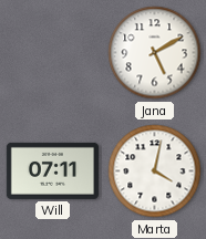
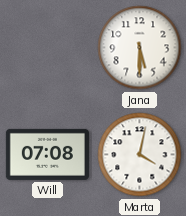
Jana: 5:10 -> 5:30
Will: 07:11 -> 07:08
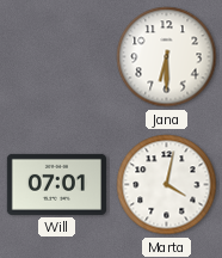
Jana: 5:30 -> 6:30
Will: 07:08 -> 07:01
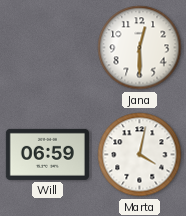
Jana: 6:30 -> 12:30
Will: 07:01 -> 06:59
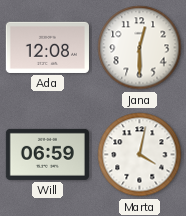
Ada: none -> 12:08
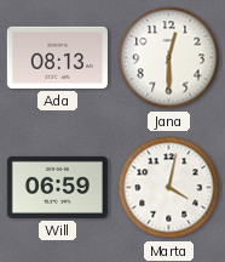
Ada: 12:08 -> 08:13
